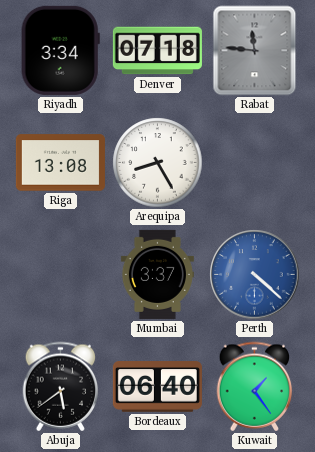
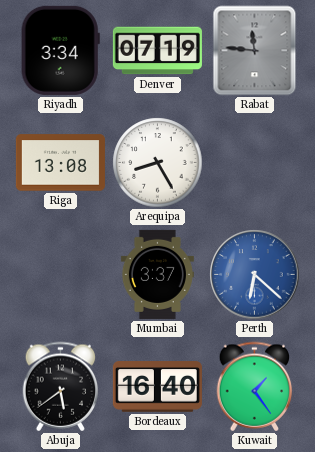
Denver: 07:18 -> 07:19
Perth: 4:22 -> 6:22
Bordeaux: 06:40 -> 16:40
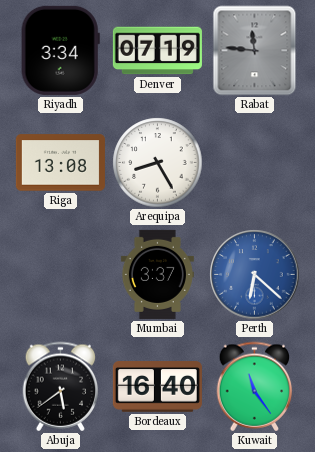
Kuwait: 1:24 -> 11:24
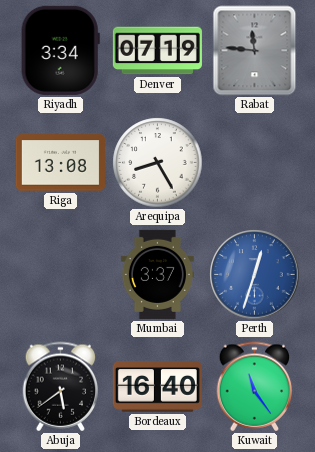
Perth: 6:22 -> 12:33
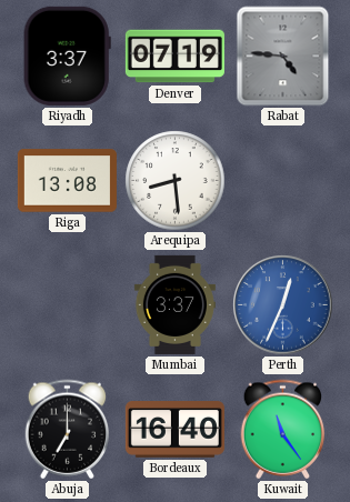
Riyadh: 3:34 -> 3:37
Rabat: 11:46 -> 4:46
Arequipa: 8:25 -> 8:29
Perth: 12:33 -> 12:34
Abuja: 5:39 -> 7:00
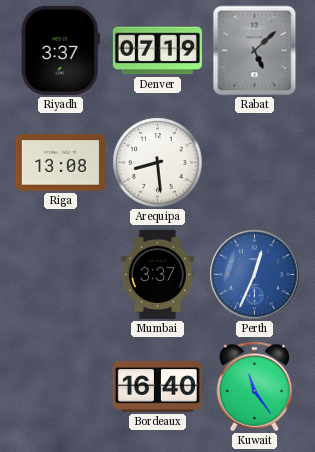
Rabat: 4:46 -> 5:08
Abuja: 7:00 -> none
